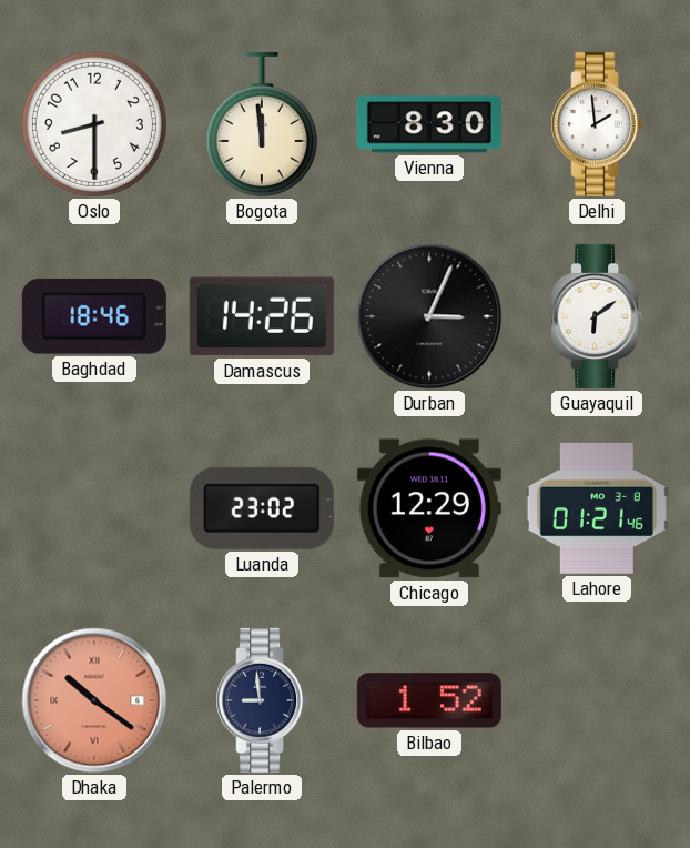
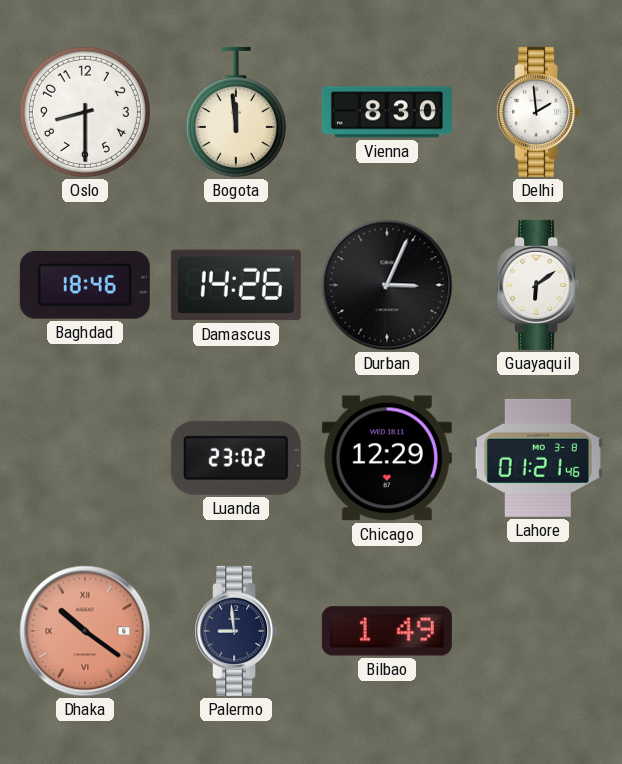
Bilbao: 1:52 -> 1:49
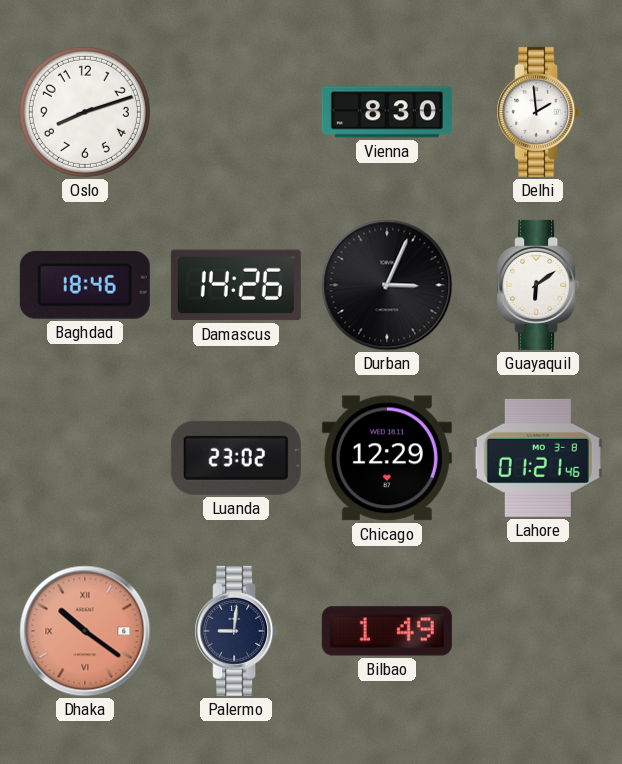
Oslo: 8:30 -> 8:12
Bogota: 11:59 -> none
Palermo: 8:59 -> 9:01
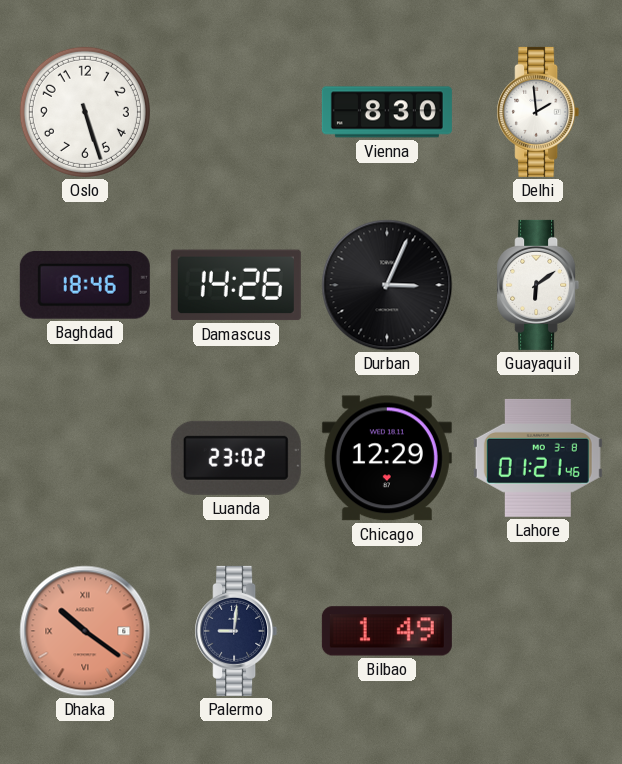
Oslo: 8:12 -> 5:27
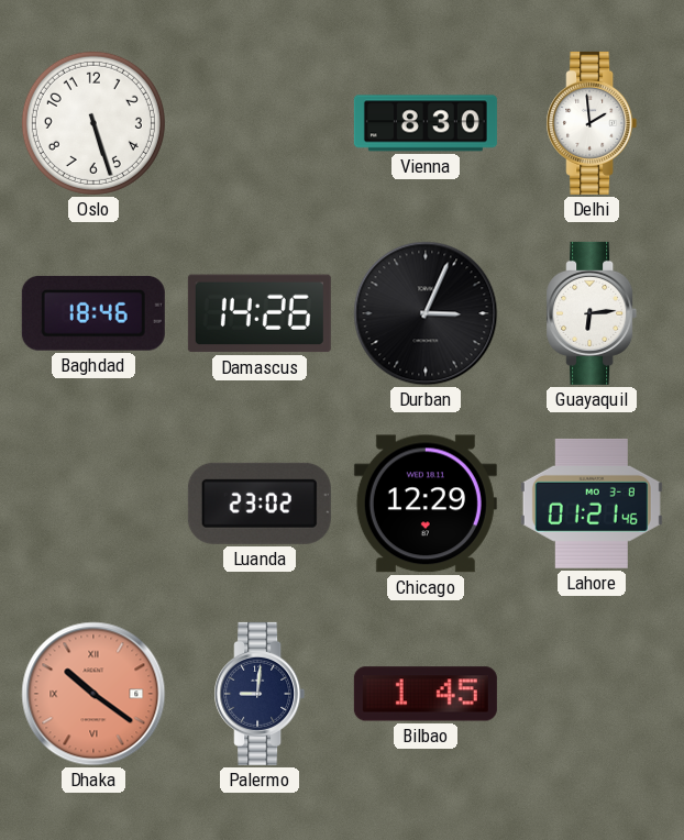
Guayaquil: 6:09 -> 6:14
Bilbao: 1:49 -> 1:45
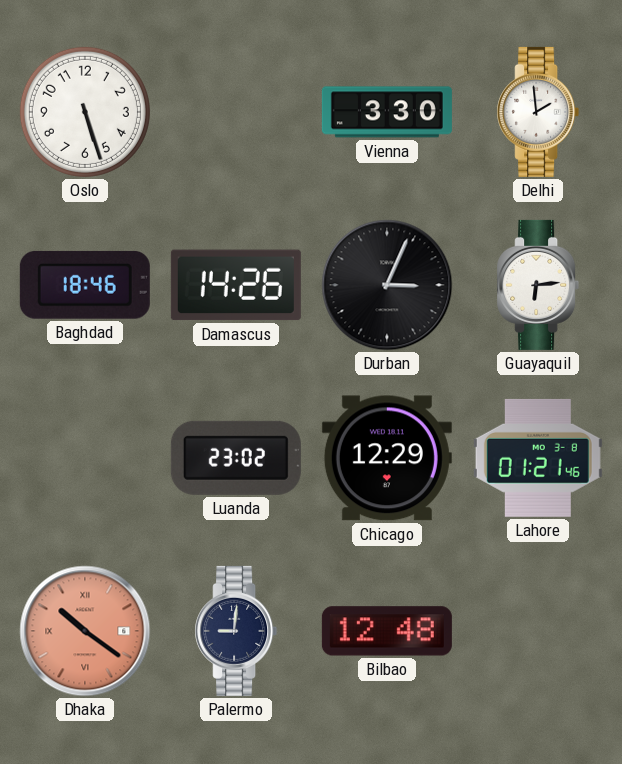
Vienna: 8:30 -> 3:30
Bilbao: 1:45 -> 12:48
